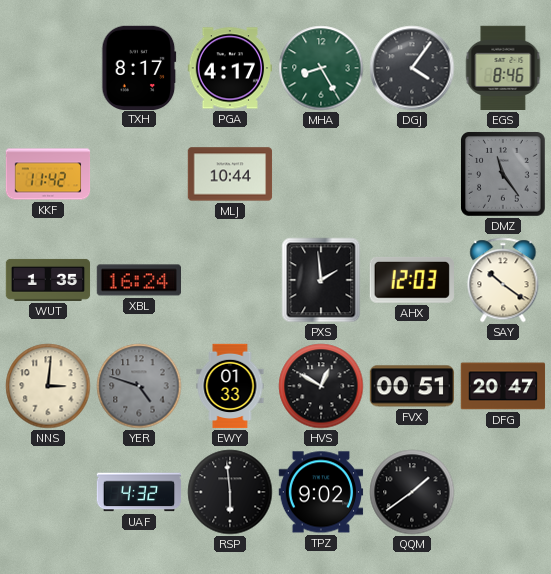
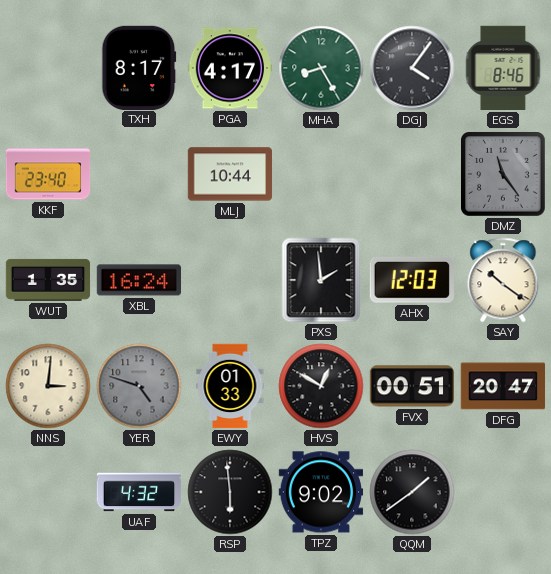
KKF: 11:42 -> 23:40
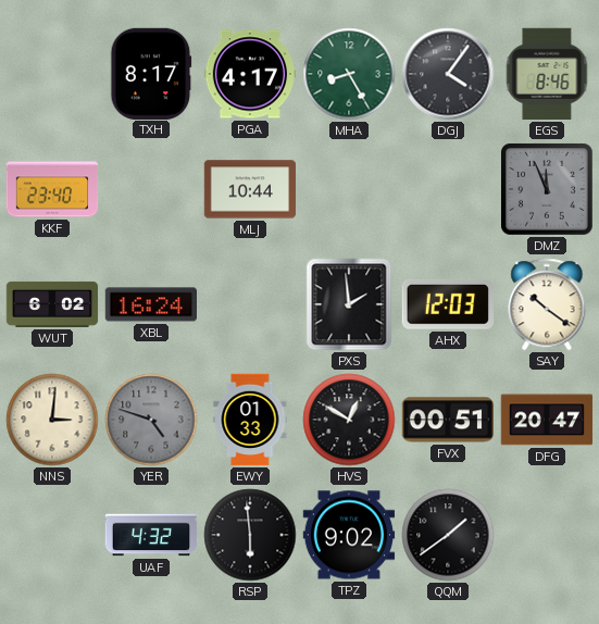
DMZ: 11:24 -> 11:56
WUT: 1:35 -> 6:02
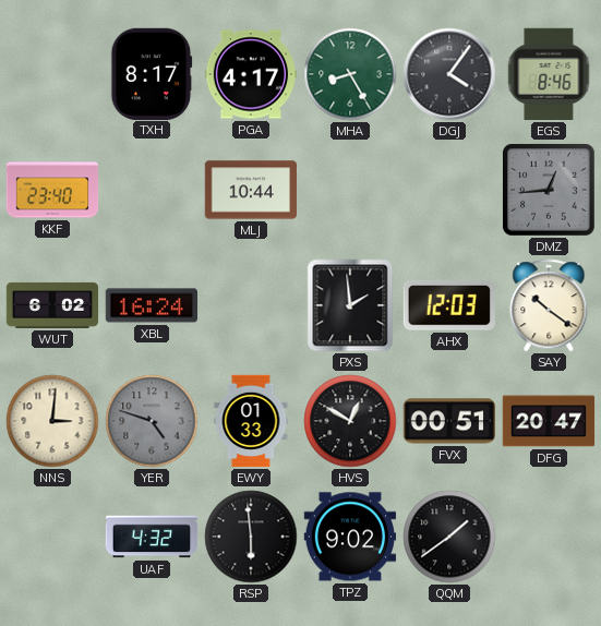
DMZ: 11:56 -> 12:44
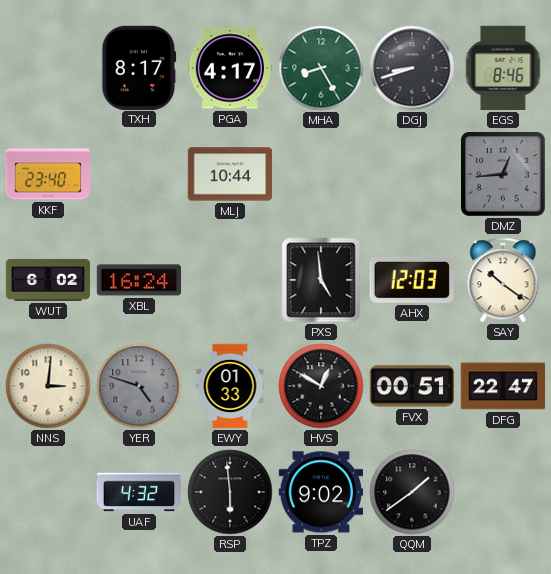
DGJ: 4:06 -> 8:42
PXS: 1:59 -> 4:59
DFG: 20:47 -> 22:47
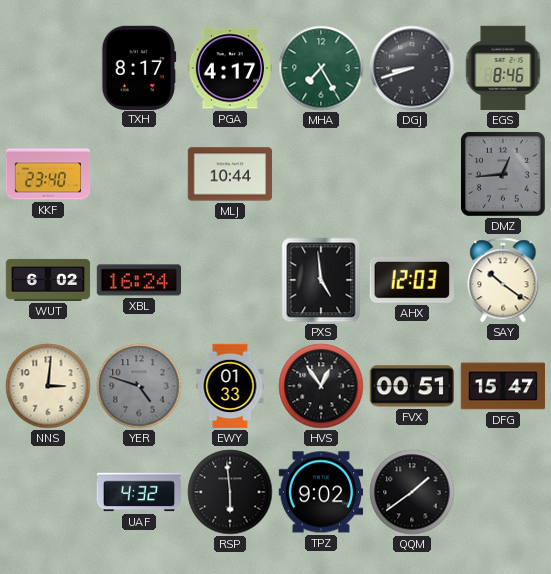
MHA: 8:25 -> 7:25
HVS: 12:50 -> 12:54
DFG: 22:47 -> 15:47
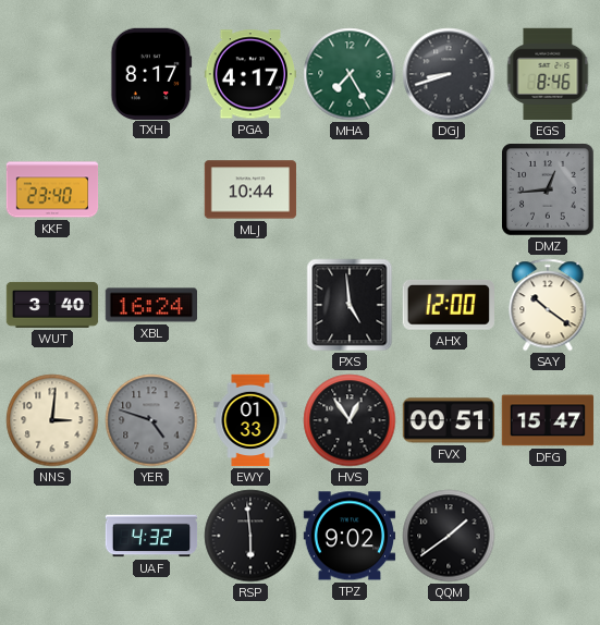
WUT: 6:02 -> 3:40
AHX: 12:03 -> 12:00
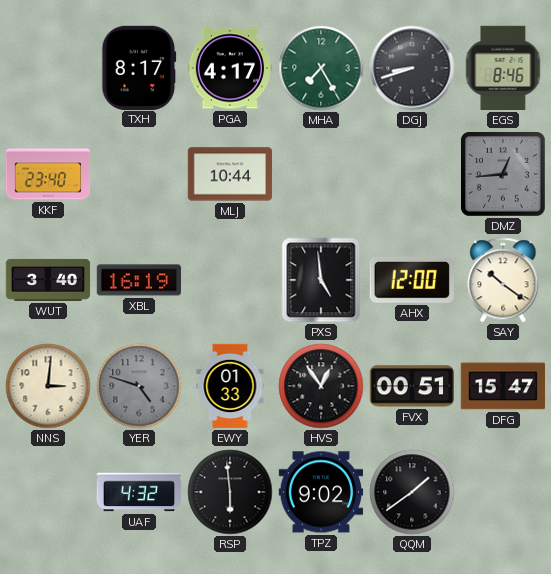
XBL: 16:24 -> 16:19
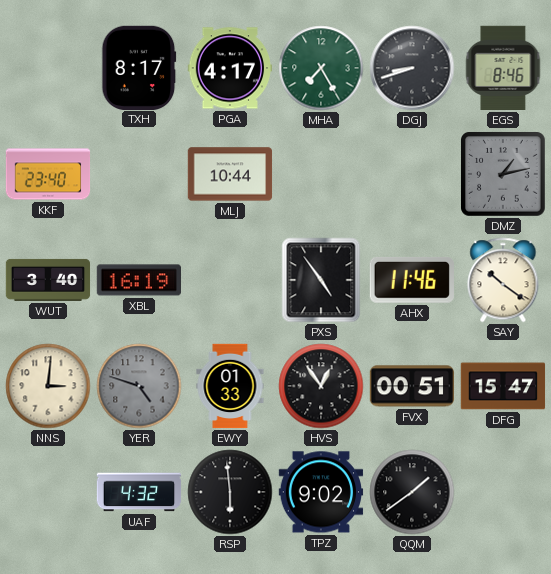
DMZ: 12:44 -> 1:13
PXS: 4:59 -> 4:54
AHX: 12:00 -> 11:46
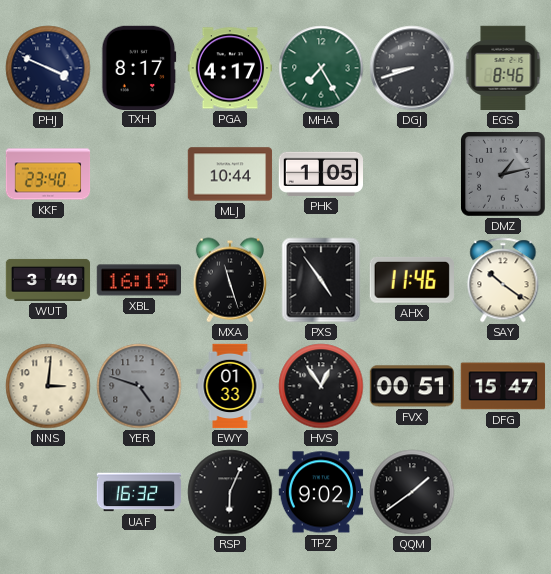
PHJ: none -> 3:49
PHK: none -> 1:05
MXA: none -> 11:27
UAF: 4:32 -> 16:32
RSP: 5:59 -> 6:04
